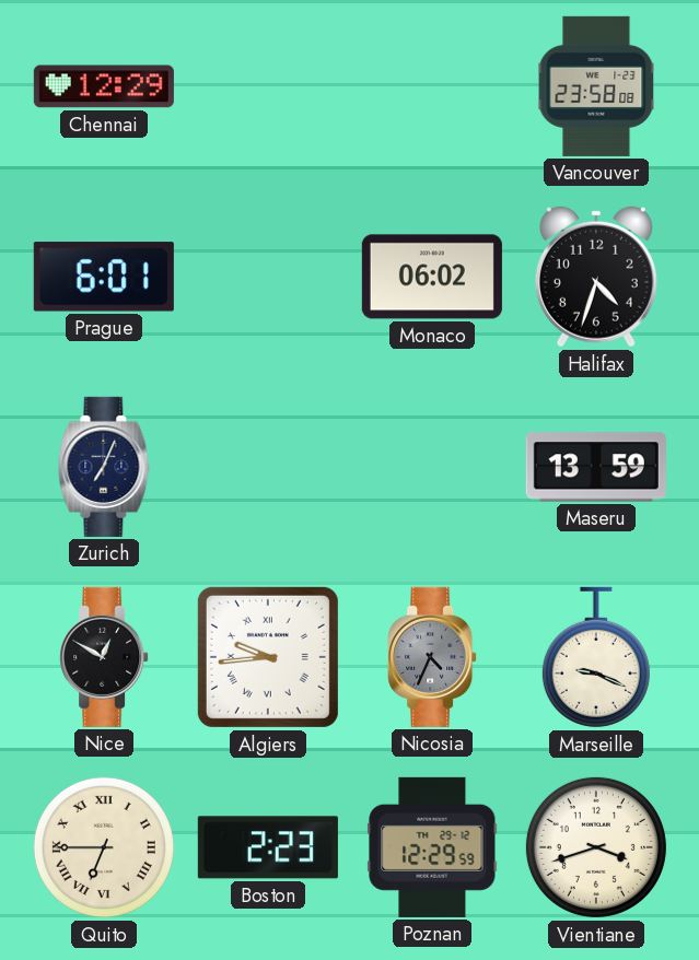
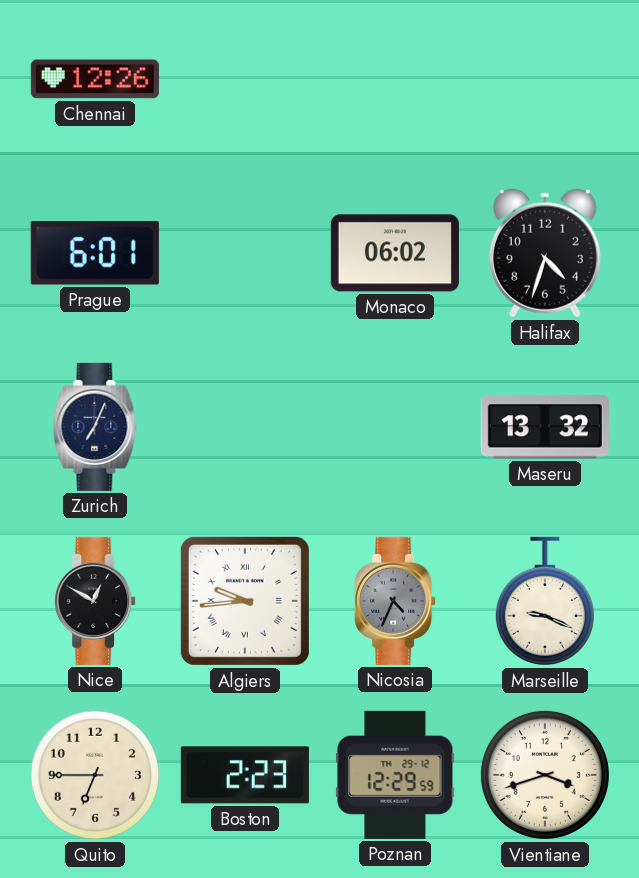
Chennai: 12:29 -> 12:26
Vancouver: 23:58 -> none
Maseru: 13:59 -> 13:32
Quito numerals: Roman -> Arabic
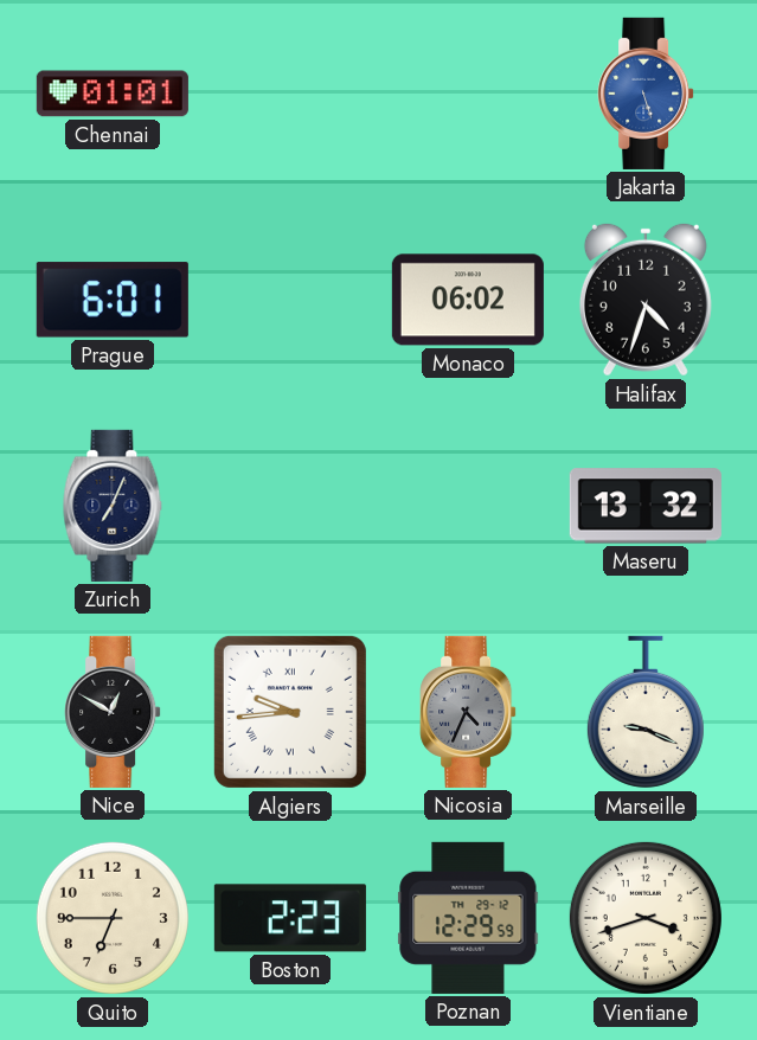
Chennai: 12:26 -> 01:01
Jakarta: none -> 5:27
